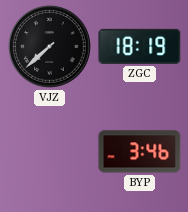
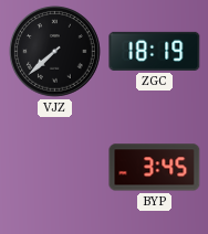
BYP: 3:46 -> 3:45
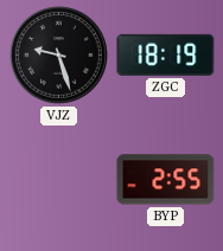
VJZ: 7:38 -> 9:27
BYP: 3:45 -> 2:55
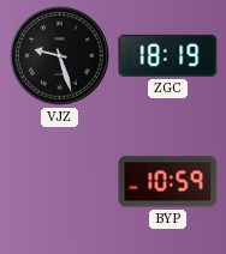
BYP: 2:55 -> 10:59
